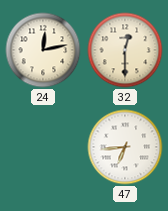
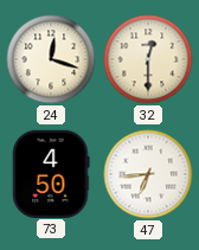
24: 12:13 -> 12:18
73: none -> 4:50
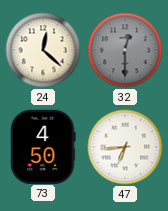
24: 12:18 -> 12:22
32 dial: cream -> grey
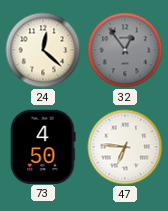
32: 12:30 -> 12:54
47: 6:44 -> 6:46
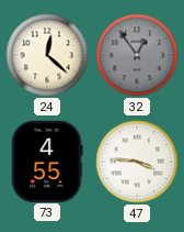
73: 4:50 -> 4:55
47: 6:46 -> 3:46
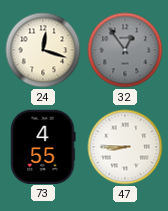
24: 12:22 -> 12:18
47: 3:46 -> 8:45
